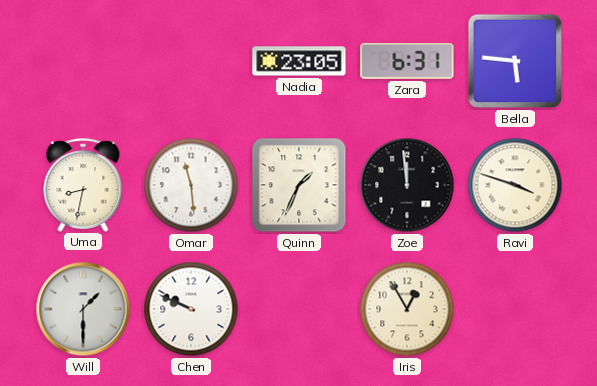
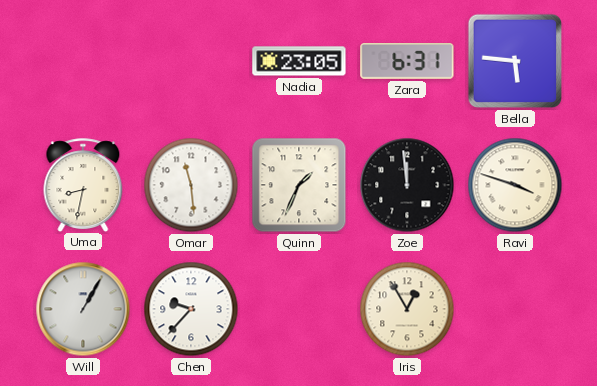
Will: 1:30 -> 1:05
Chen: 9:49 -> 9:37
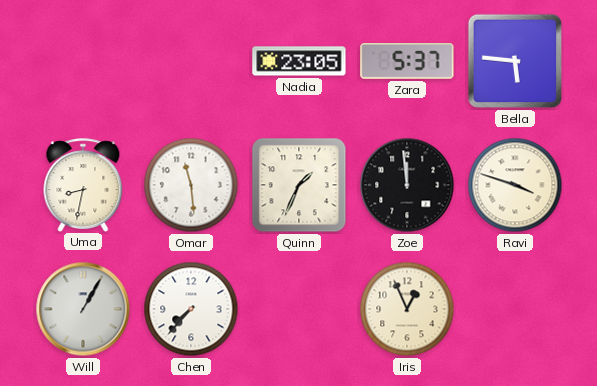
Zara: 6:31 -> 5:37
Chen: 9:37 -> 7:37
Iris: 12:55 -> 12:56
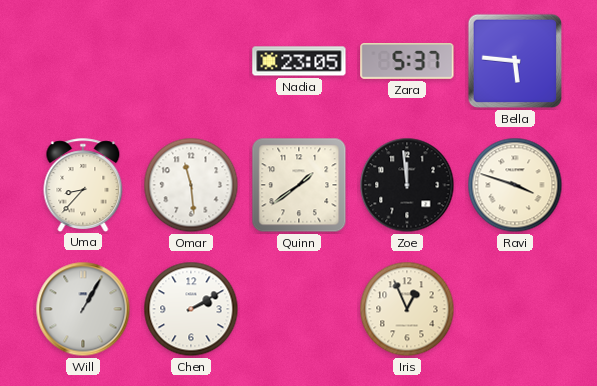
Uma: 8:32 -> 8:37
Quinn: 1:34 -> 1:39
Chen: 7:37 -> 2:10
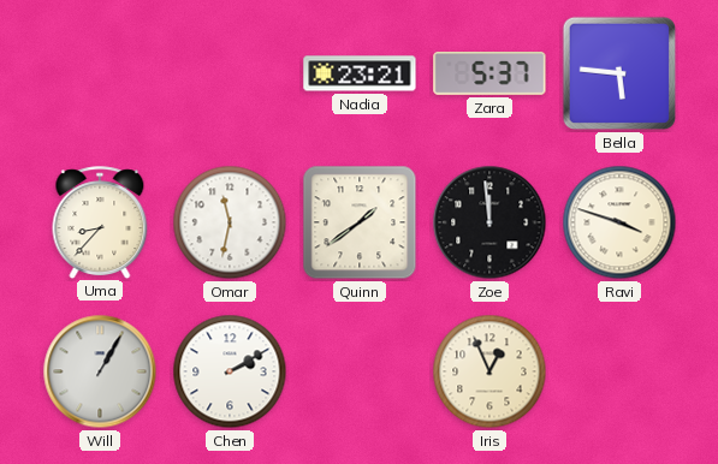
Nadia: 23:05 -> 23:21
Omar: 11:29 -> 11:32
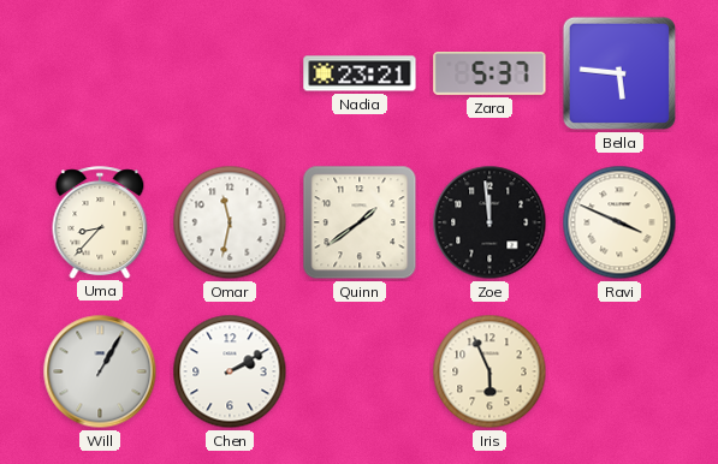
Ravi: 3:48 -> 3:49
Iris: 12:56 -> 5:56
